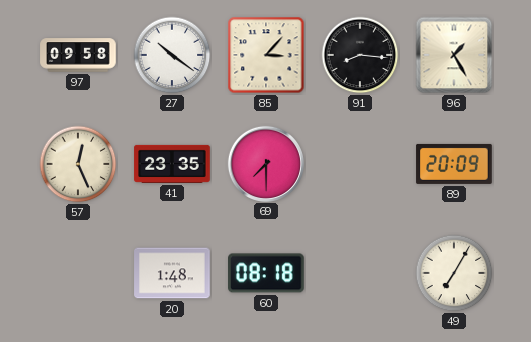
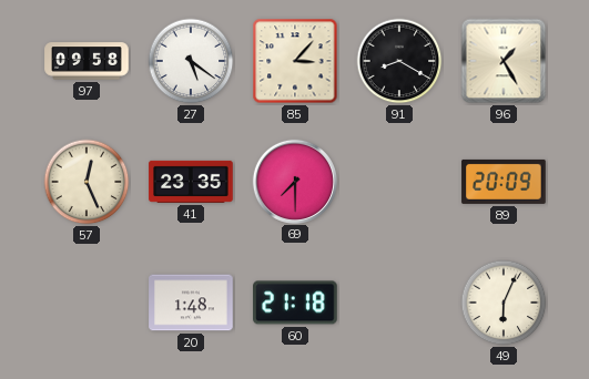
27: 10:21 -> 5:21
91: 8:16 -> 8:20
60: 08:18 -> 21:18
49: 7:05 -> 6:04
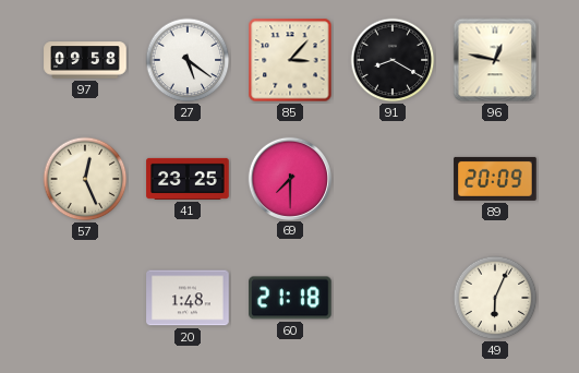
96: 1:25 -> 12:47
41: 23:35 -> 23:25
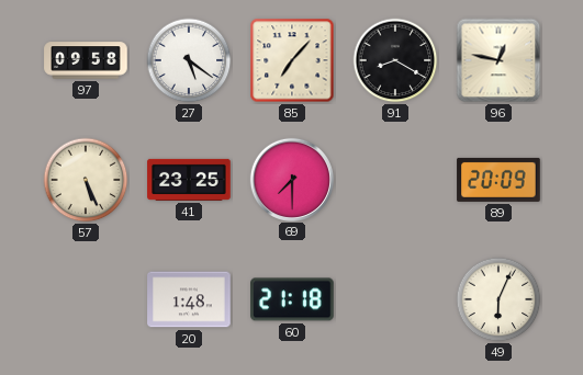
85: 3:07 -> 7:07
57: 12:26 -> 5:26
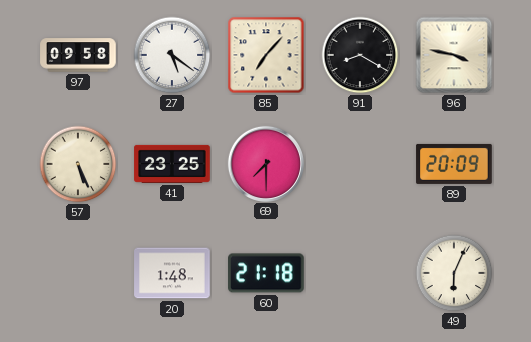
96: 12:47 -> 3:47
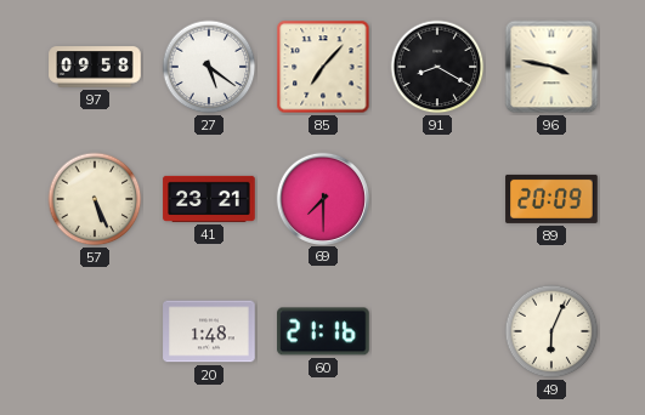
41: 23:25 -> 23:21
60: 21:18 -> 21:16
